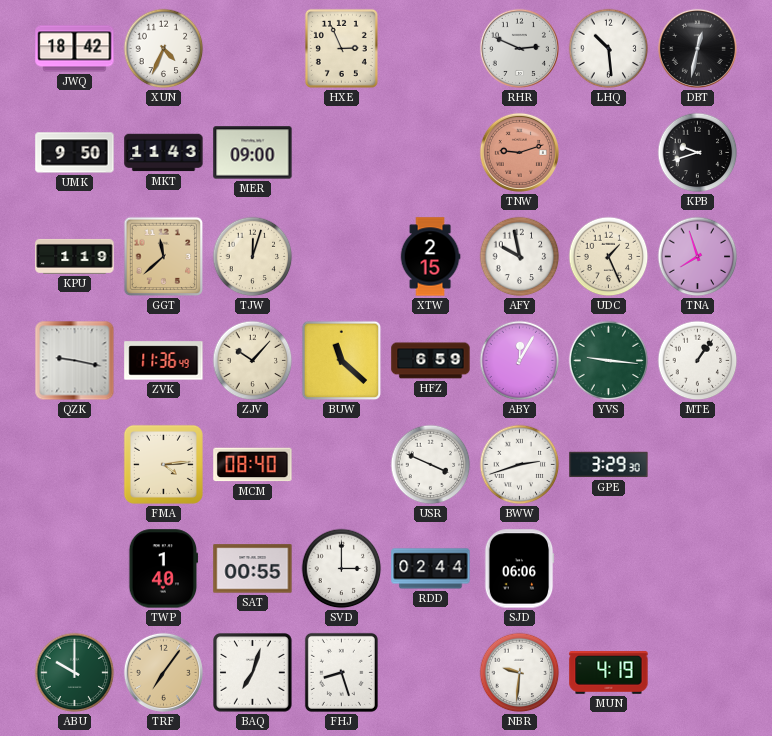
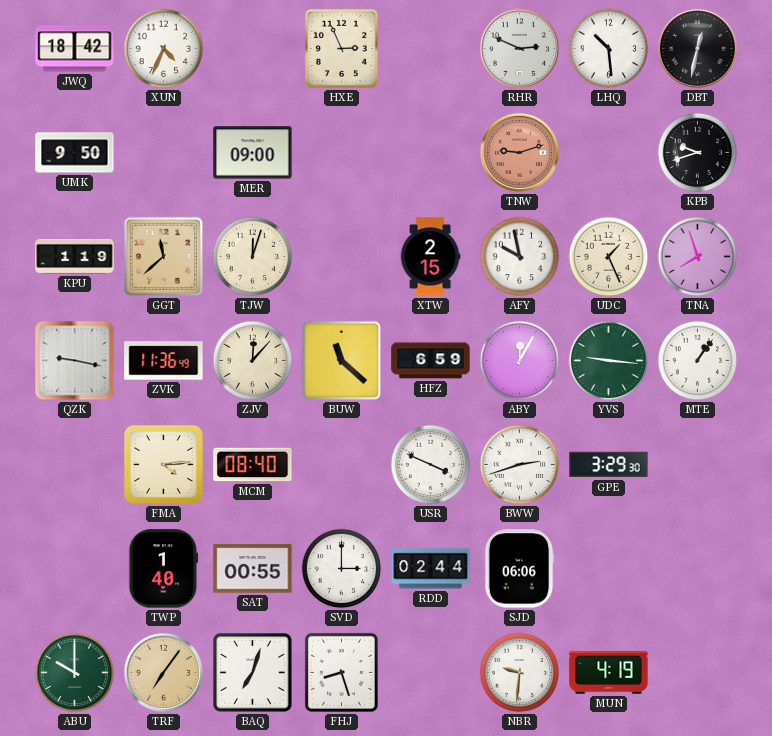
MKT: 11:43 -> none
ZJV: 10:07 -> 12:07
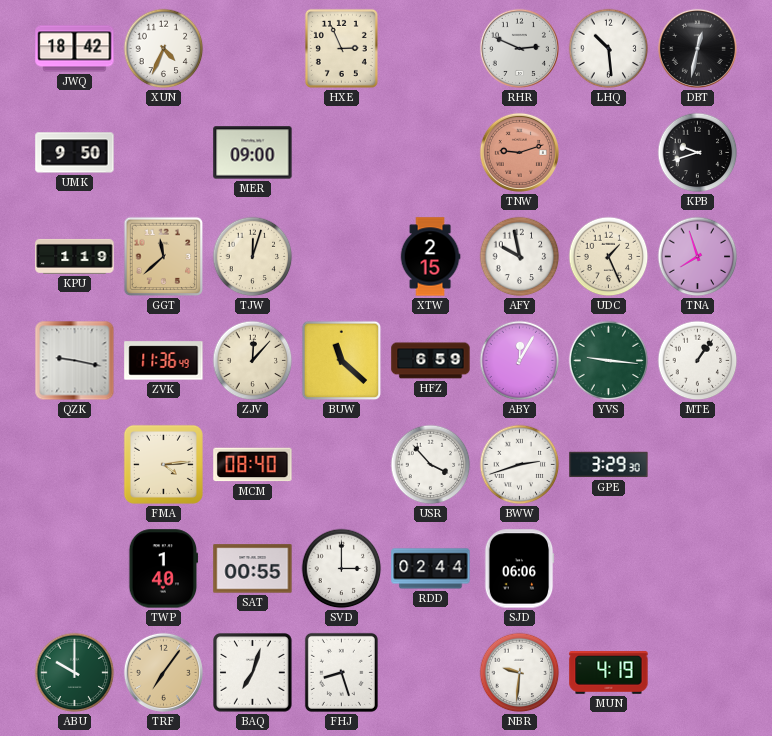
USR: 3:49 -> 3:53
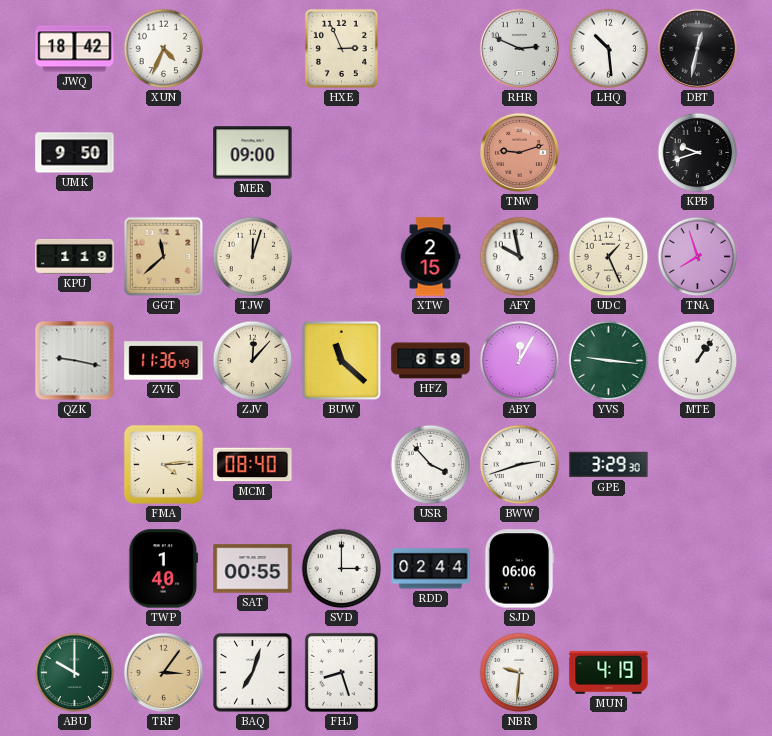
TRF: 7:06 -> 3:06
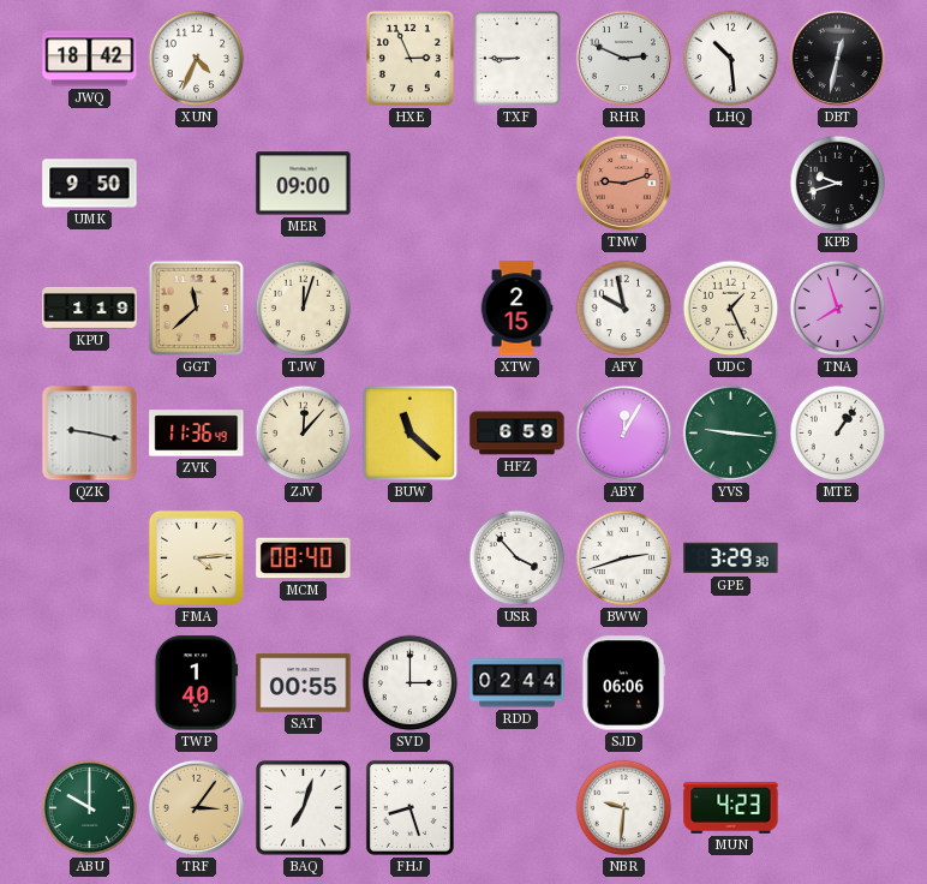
TXF: none -> 8:45
MUN: 4:19 -> 4:23
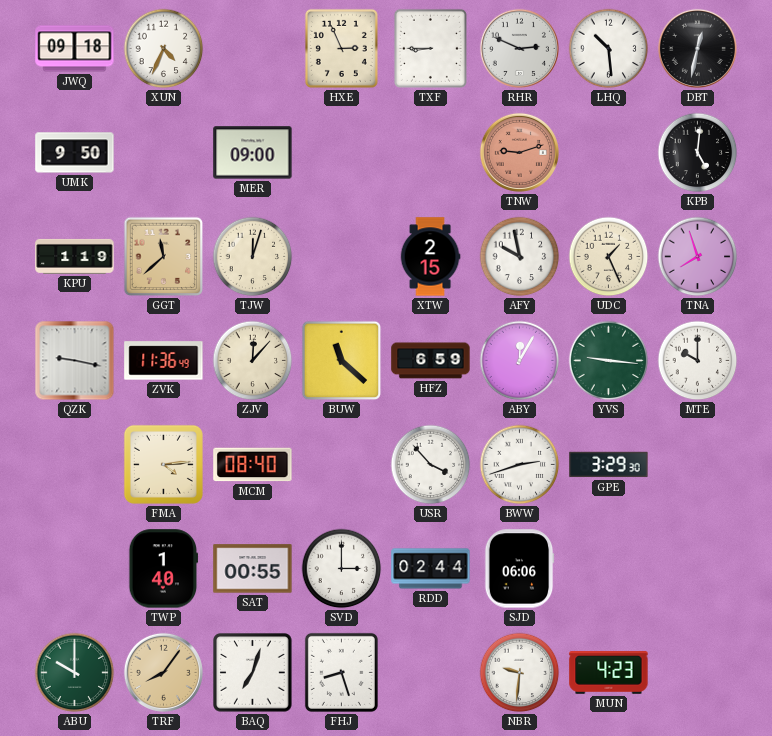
JWQ: 18:42 -> 09:18
KPB: 9:42 -> 5:01
MTE: 1:06 -> 10:00
TRF: 3:06 -> 8:06
